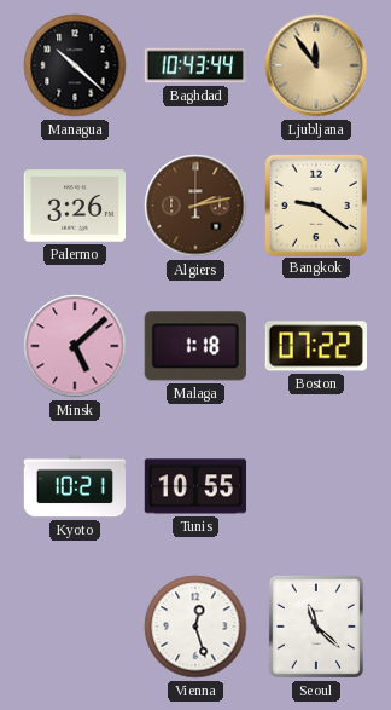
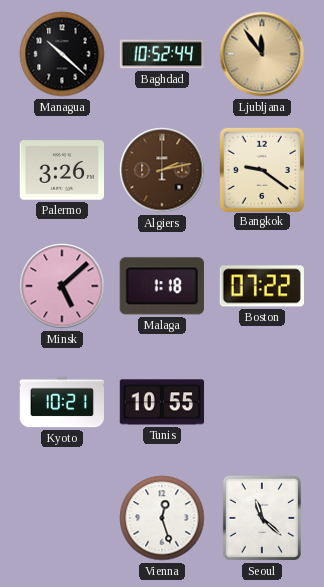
Baghdad: 10:43 -> 10:52
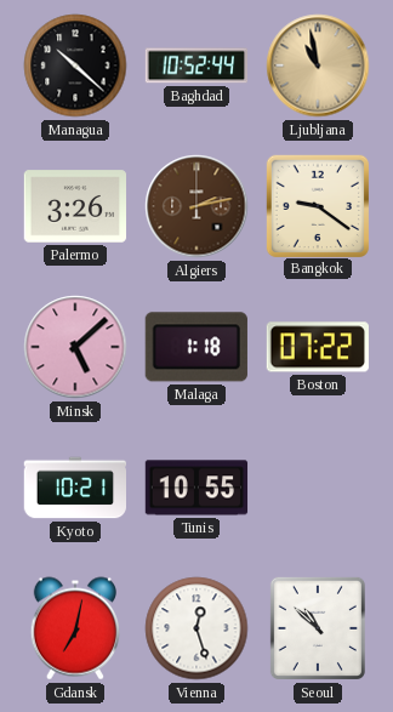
Ljubljana: 11:54 -> 10:58
Gdansk: none -> 7:02
Seoul: 11:22 -> 10:52
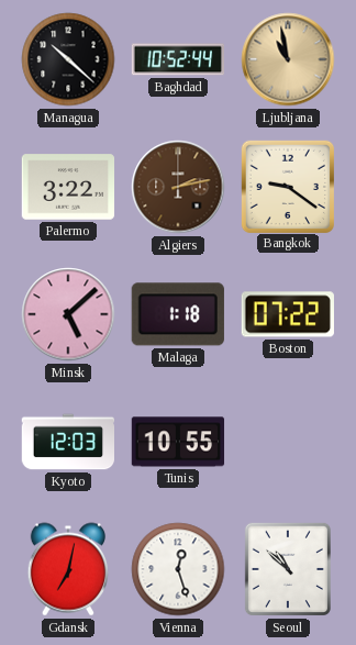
Palermo: 3:26 -> 3:22
Kyoto: 10:21 -> 12:03
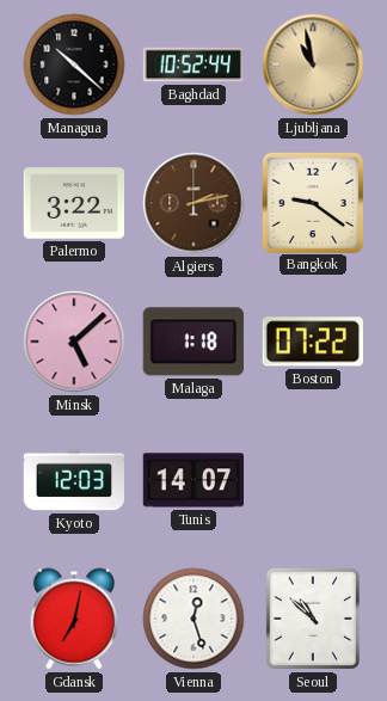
Tunis: 10:55 -> 14:07
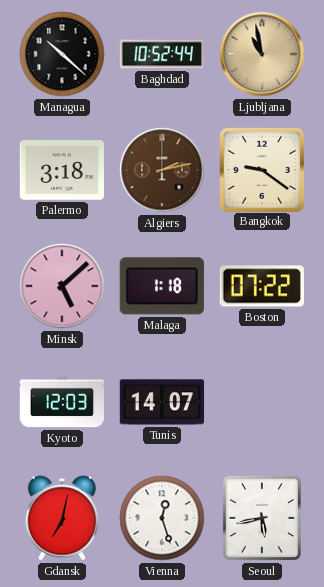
Palermo: 3:22 -> 3:18
Seoul: 10:52 -> 5:43
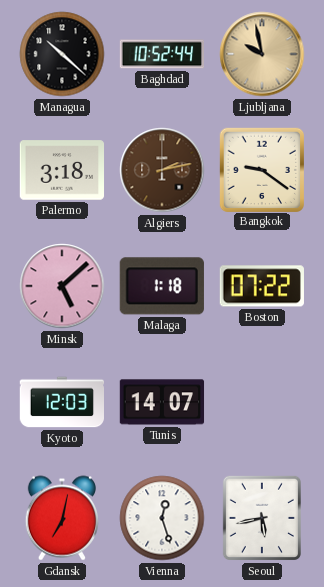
Ljubljana: 10:58 -> 9:58
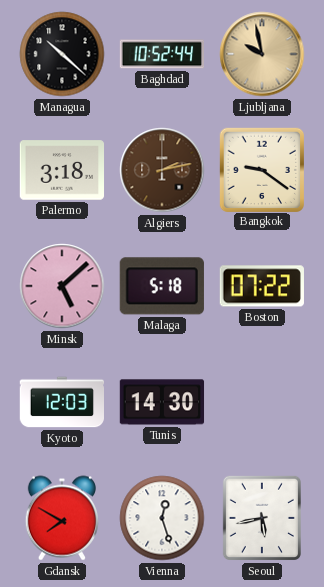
Malaga: 1:18 -> 5:18
Tunis: 14:07 -> 14:30
Gdansk: 7:02 -> 7:50
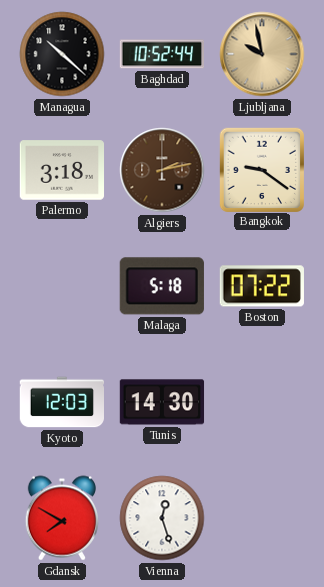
Minsk: 5:08 -> none
Seoul: 5:43 -> none
